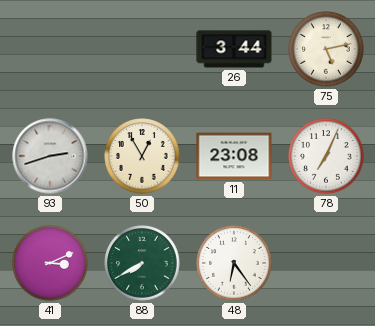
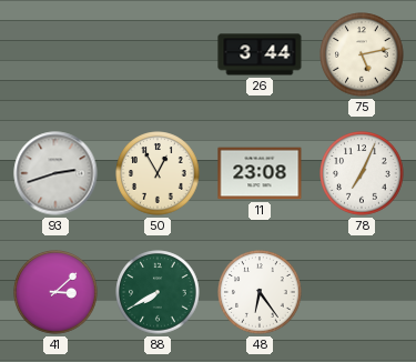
41: 3:11 -> 3:08
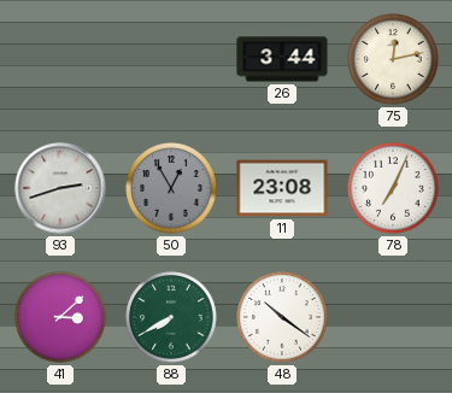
75: 5:13 -> 12:13
50 dial: cream -> grey
48: 6:24 -> 10:21
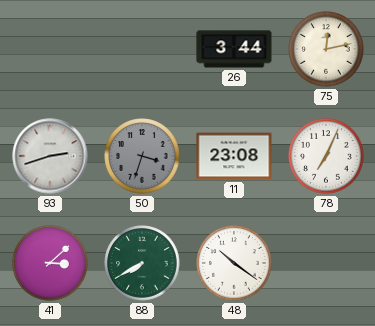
50: 12:55 -> 3:33
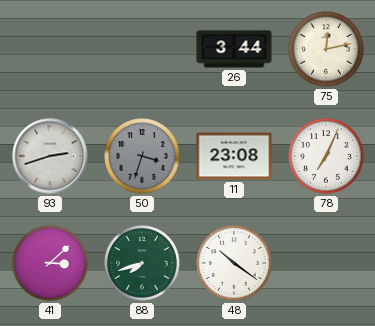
88: 7:40 -> 7:42
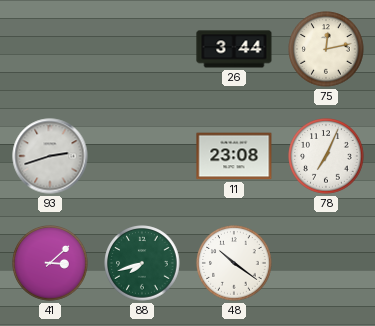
50: 3:33 -> none
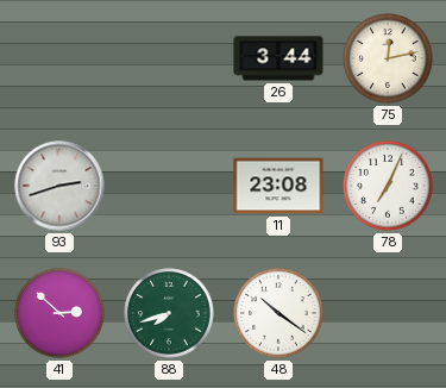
41: 3:08 -> 2:52
